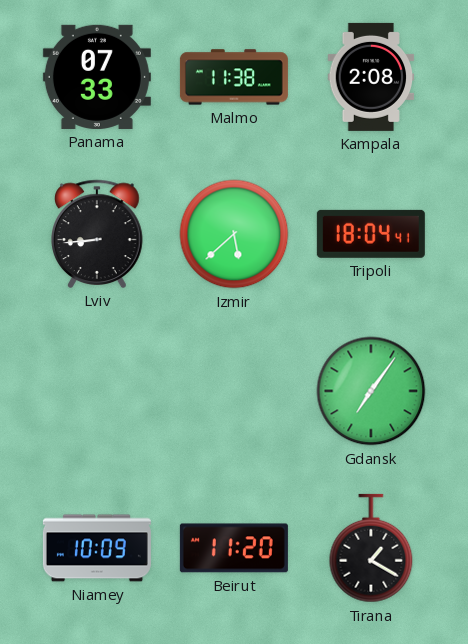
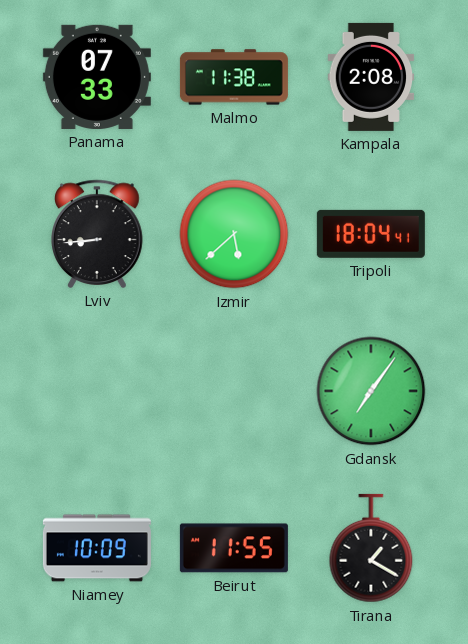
Beirut: 11:20 -> 11:55
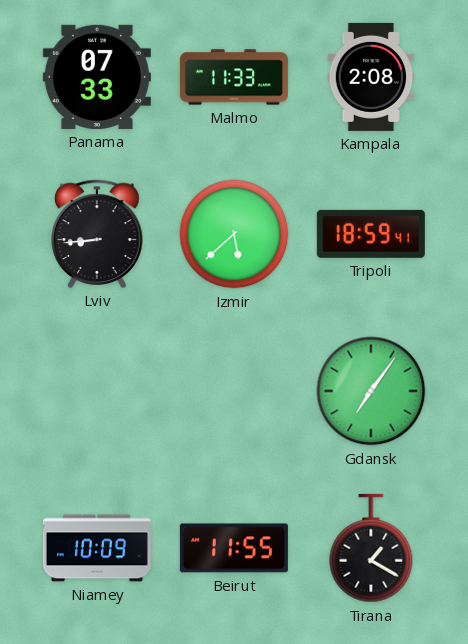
Malmo: 11:38 -> 11:33
Tripoli: 18:04 -> 18:59
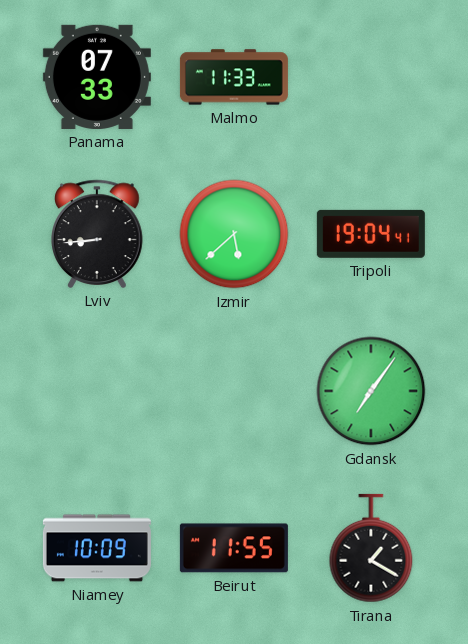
Kampala: 2:08 -> none
Tripoli: 18:59 -> 19:04
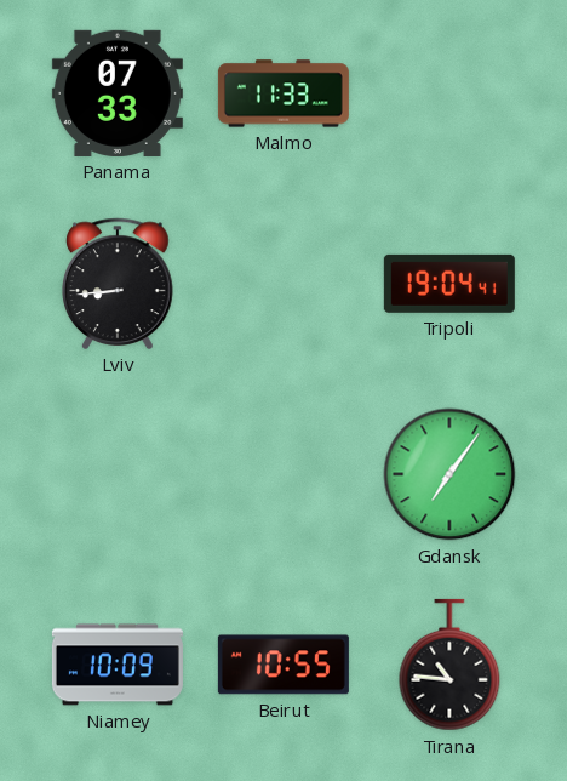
Izmir: 5:38 -> none
Beirut: 11:55 -> 10:55
Tirana: 1:20 -> 10:46
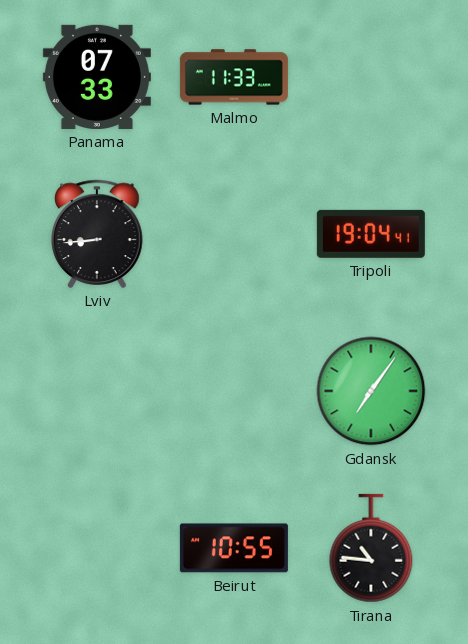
Niamey: 10:09 -> none
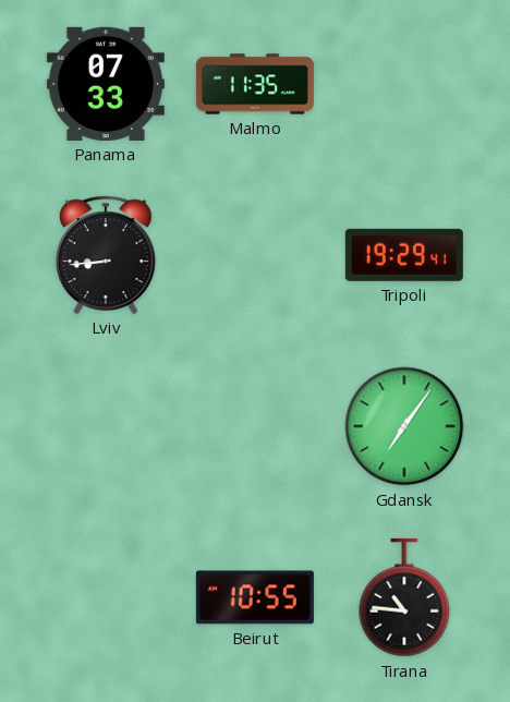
Malmo: 11:33 -> 11:35
Tripoli: 19:04 -> 19:29
